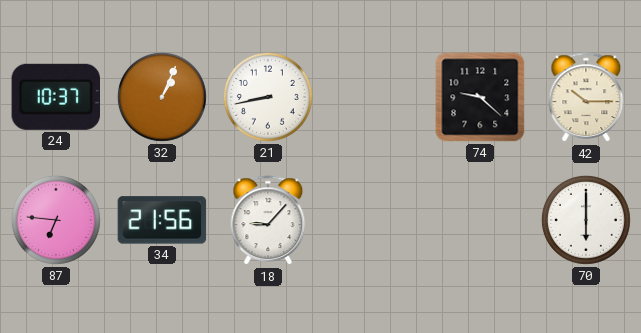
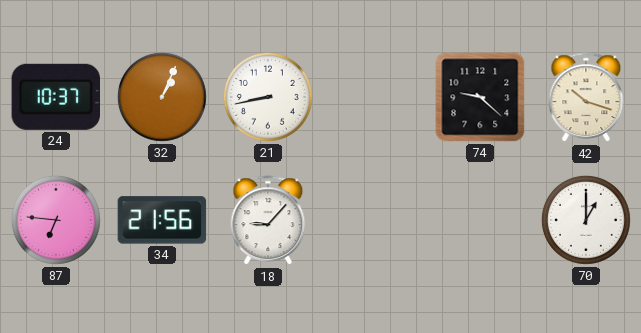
42: 10:15 -> 10:18
70: 6:00 -> 1:00
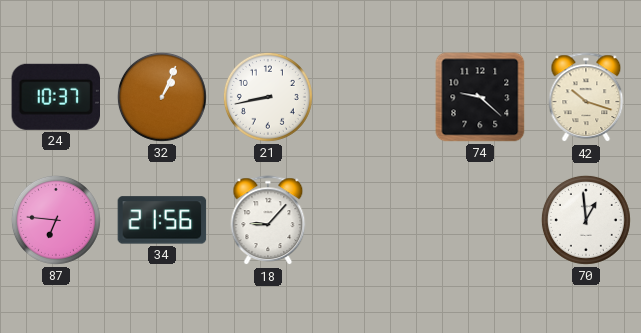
70: 1:00 -> 12:59
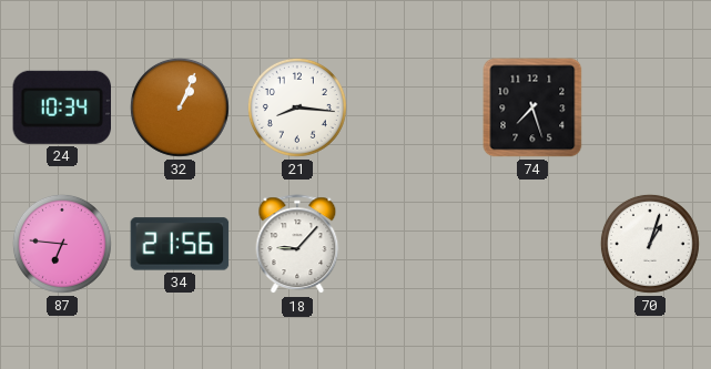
24: 10:37 -> 10:34
21: 8:43 -> 8:16
74: 9:22 -> 7:27
42: 10:18 -> none
70: 12:59 -> 1:03
